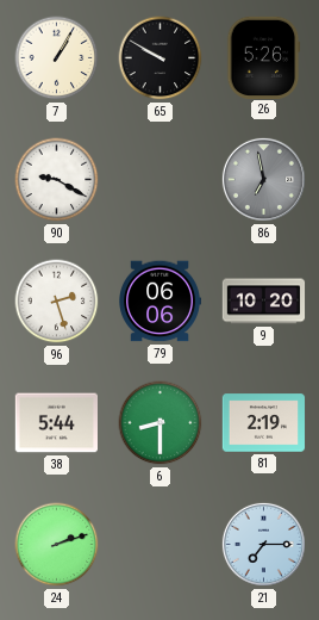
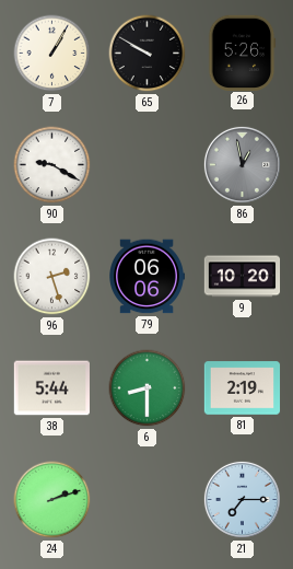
86: 6:58 -> 12:58
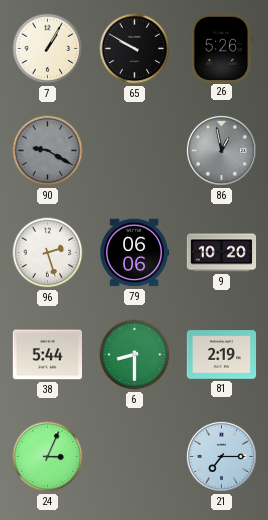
90 dial: white -> grey
24: 2:12 -> 3:04
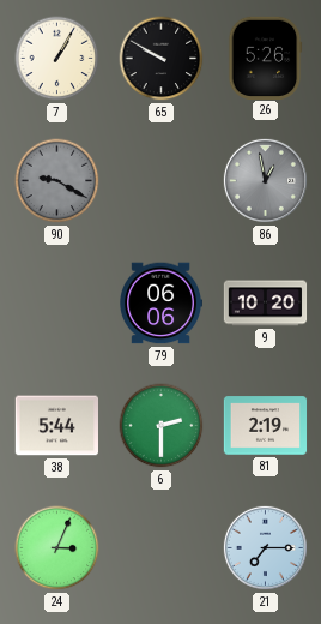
96: 2:27 -> none
6: 8:30 -> 2:30
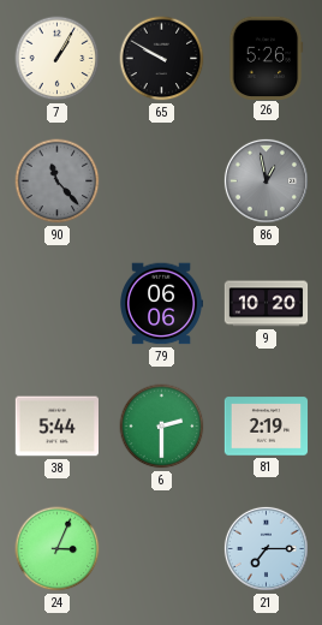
90: 9:20 -> 11:23
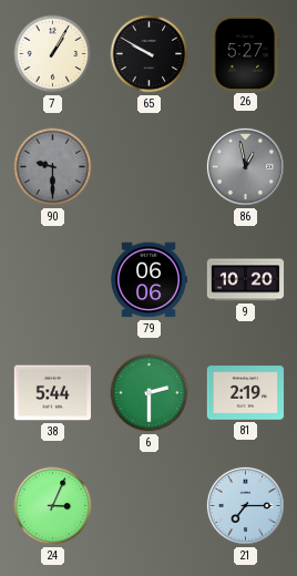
26: 5:26 -> 5:27
90: 11:23 -> 9:30
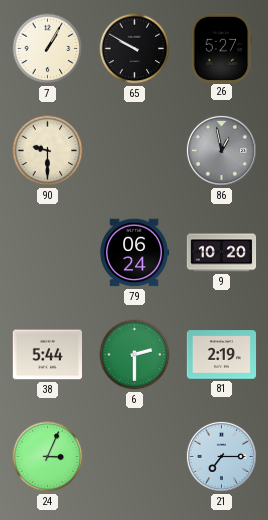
90 dial: grey -> cream
79: 06:06 -> 06:24
